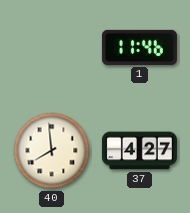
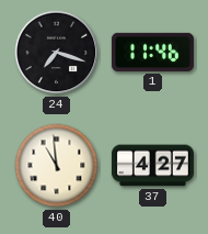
24: none -> 7:18
40: 7:59 -> 10:59
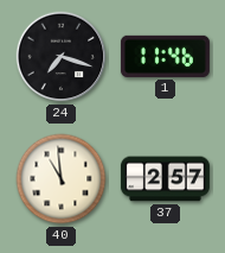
37: 4:27 -> 2:57
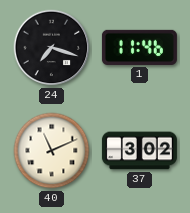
40: 10:59 -> 11:11
37: 2:57 -> 3:02
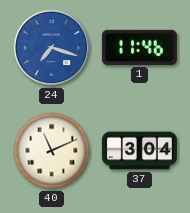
24 dial: black -> blue
37: 3:02 -> 3:04
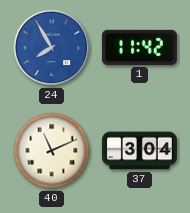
24: 7:18 -> 7:55
1: 11:46 -> 11:42
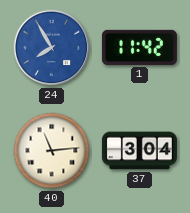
40: 11:11 -> 11:14
